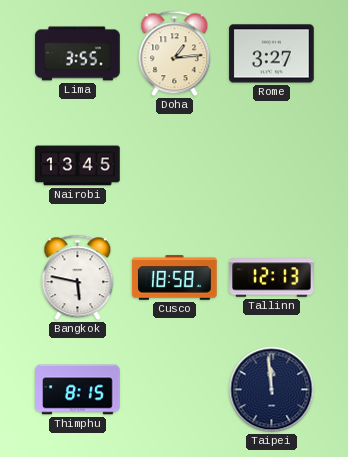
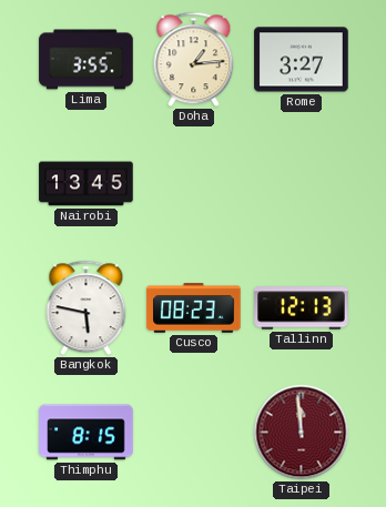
Cusco: 18:58 -> 08:23
Taipei dial: navy -> burgundy
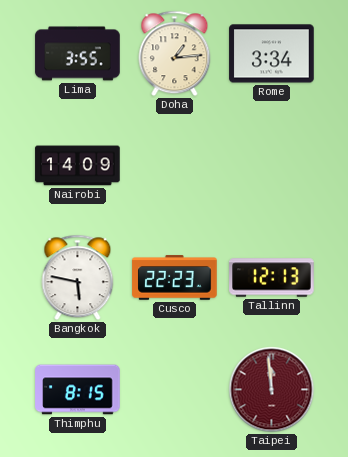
Rome: 3:27 -> 3:34
Nairobi: 13:45 -> 14:09
Cusco: 08:23 -> 22:23
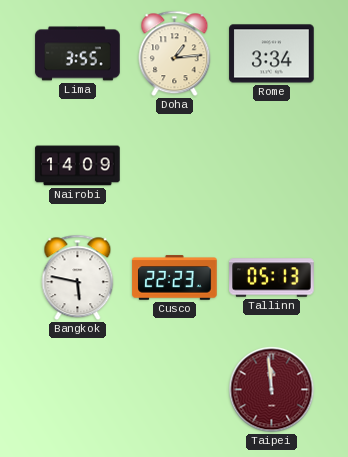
Tallinn: 12:13 -> 05:13
Thimphu: 8:15 -> none
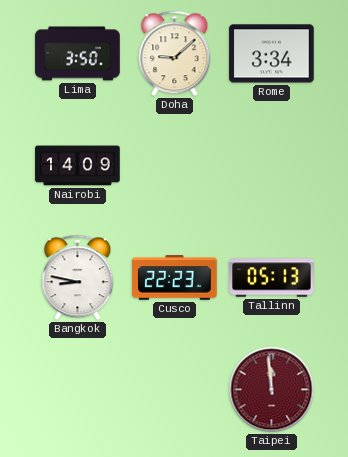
Lima: 3:55 -> 3:50
Doha: 1:14 -> 9:08
Bangkok: 5:47 -> 8:47
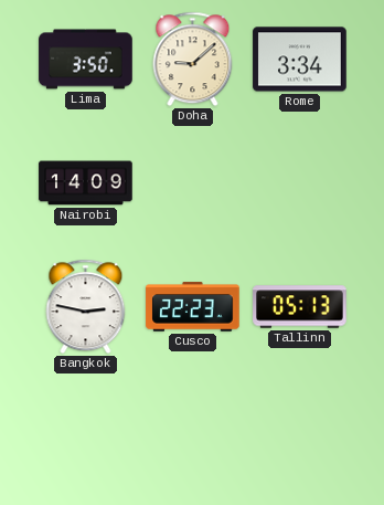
Bangkok: 8:47 -> 2:47
Taipei: 11:59 -> none
